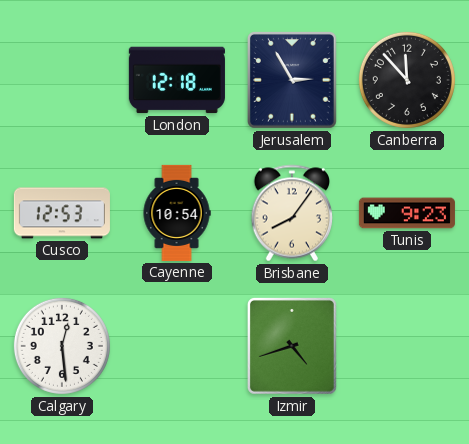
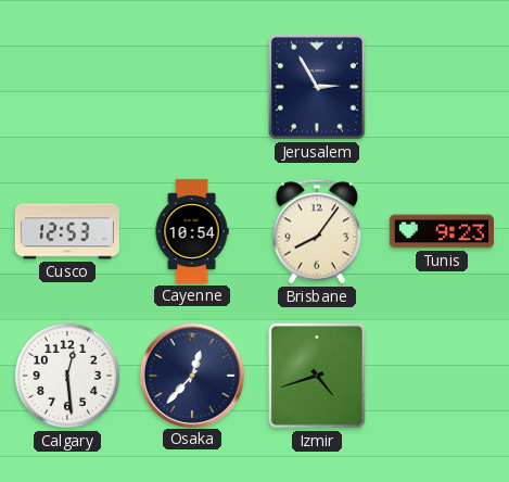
London: 12:18 -> none
Canberra: 11:53 -> none
Osaka: none -> 12:37
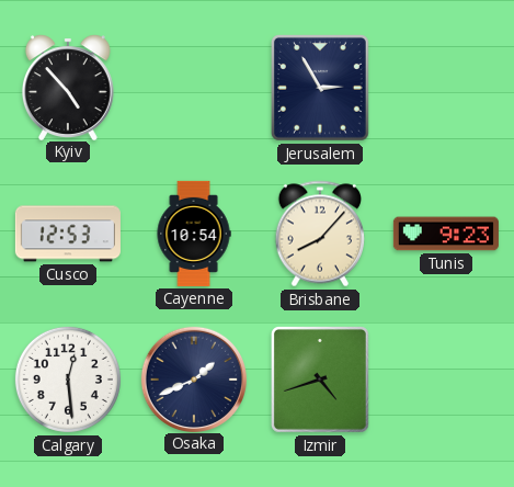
Kyiv: none -> 4:53
Brisbane: 8:06 -> 8:07
Osaka: 12:37 -> 1:41
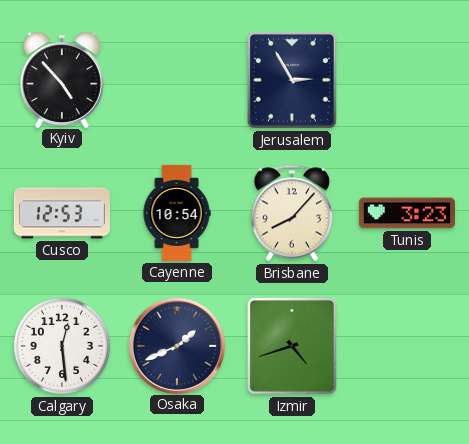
Tunis: 9:23 -> 3:23
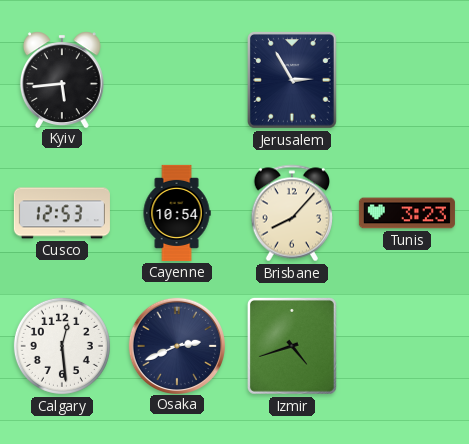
Kyiv: 4:53 -> 5:44
Osaka: 1:41 -> 2:41
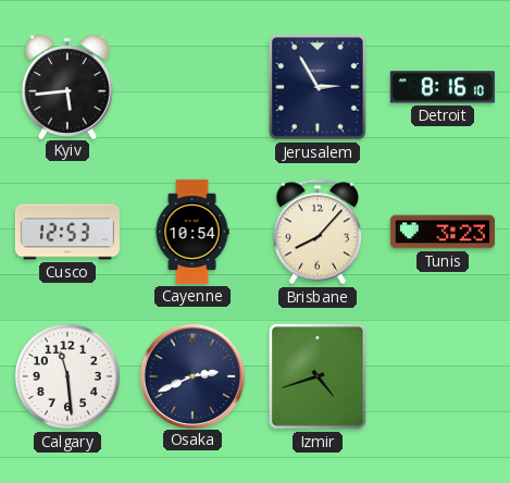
Detroit: none -> 8:16
Calgary: 12:29 -> 11:29
